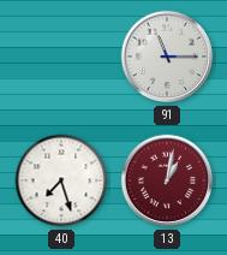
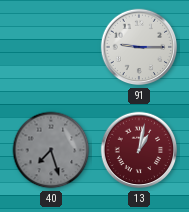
91: 11:15 -> 9:15
40 dial: white -> grey
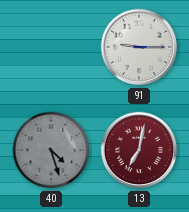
40: 7:27 -> 4:27
13: 1:02 -> 7:02
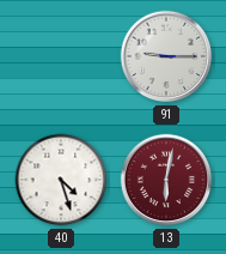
40 dial: grey -> white
13: 7:02 -> 6:02
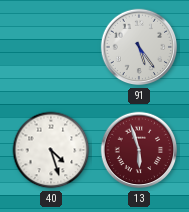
91: 9:15 -> 5:24
13: 6:02 -> 5:57
